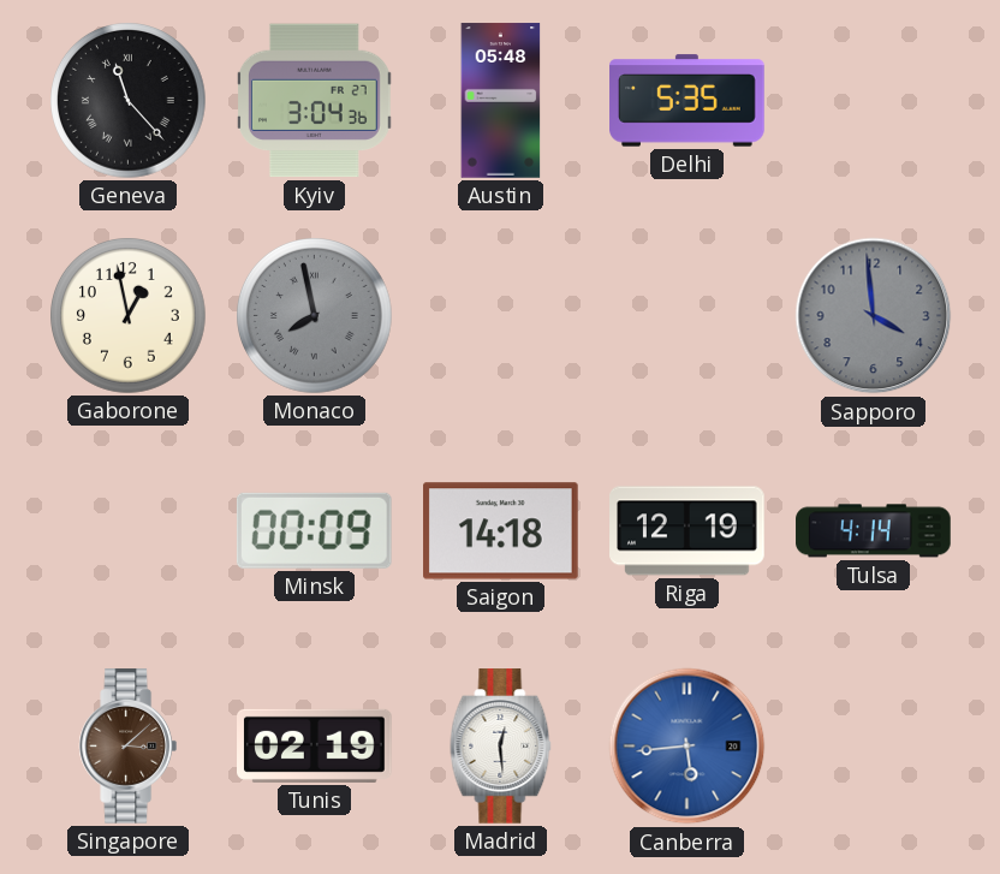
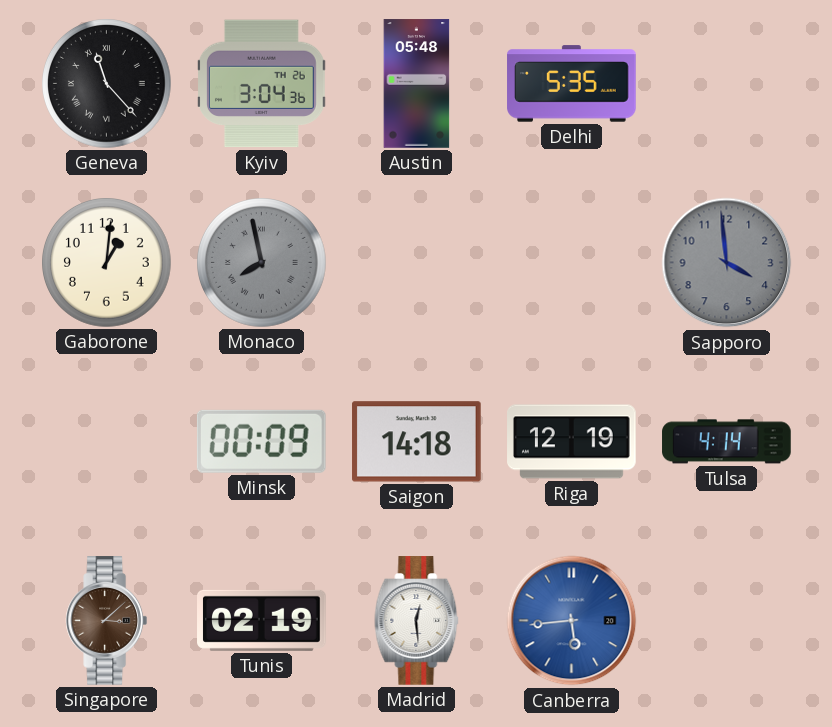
Kyiv date: FR 27 -> TH 26
Gaborone: 12:58 -> 1:01
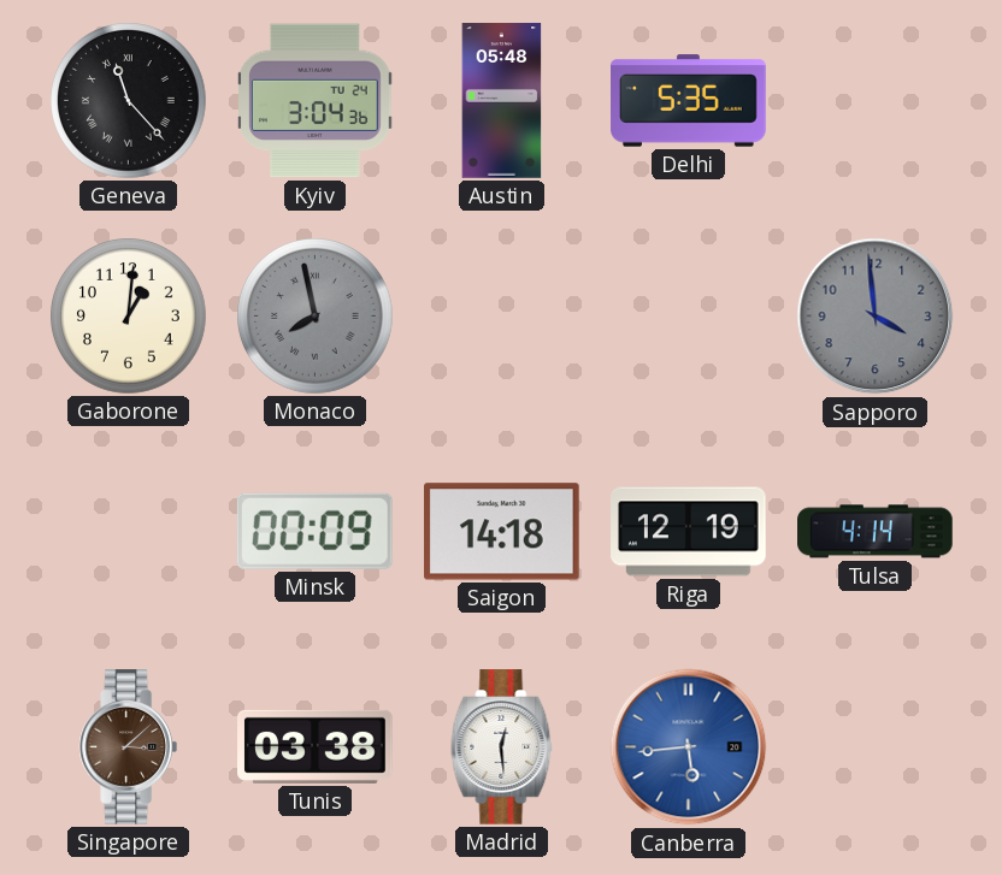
Kyiv date: TH 26 -> TU 24
Tunis: 02:19 -> 03:38
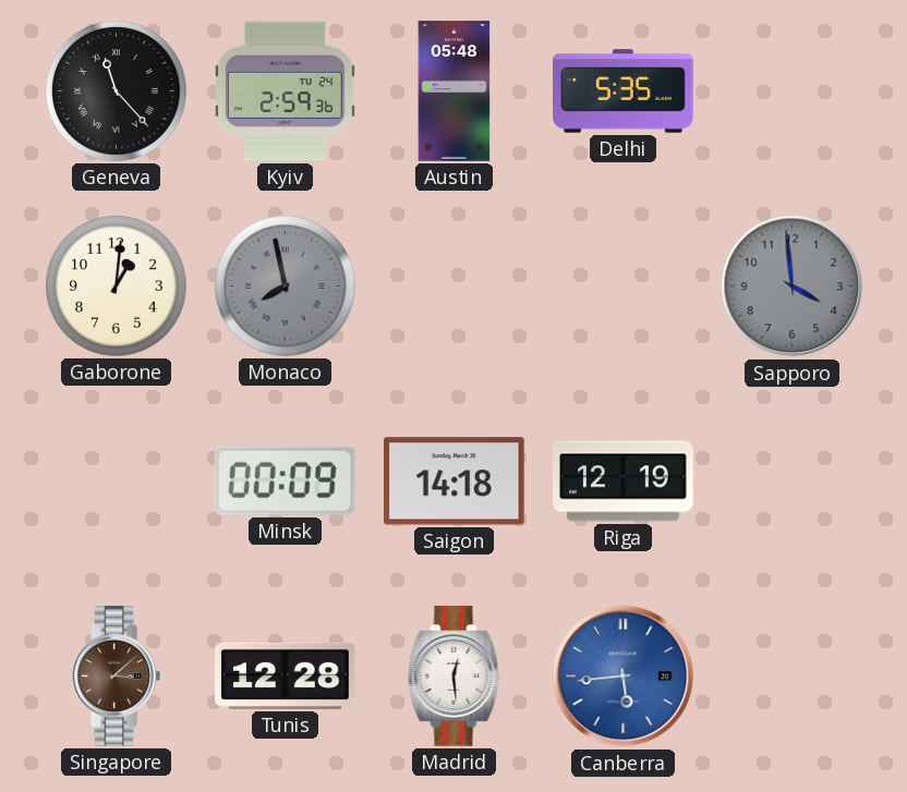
Kyiv: 3:04 -> 2:59
Tulsa: 4:14 -> none
Tunis: 03:38 -> 12:28
